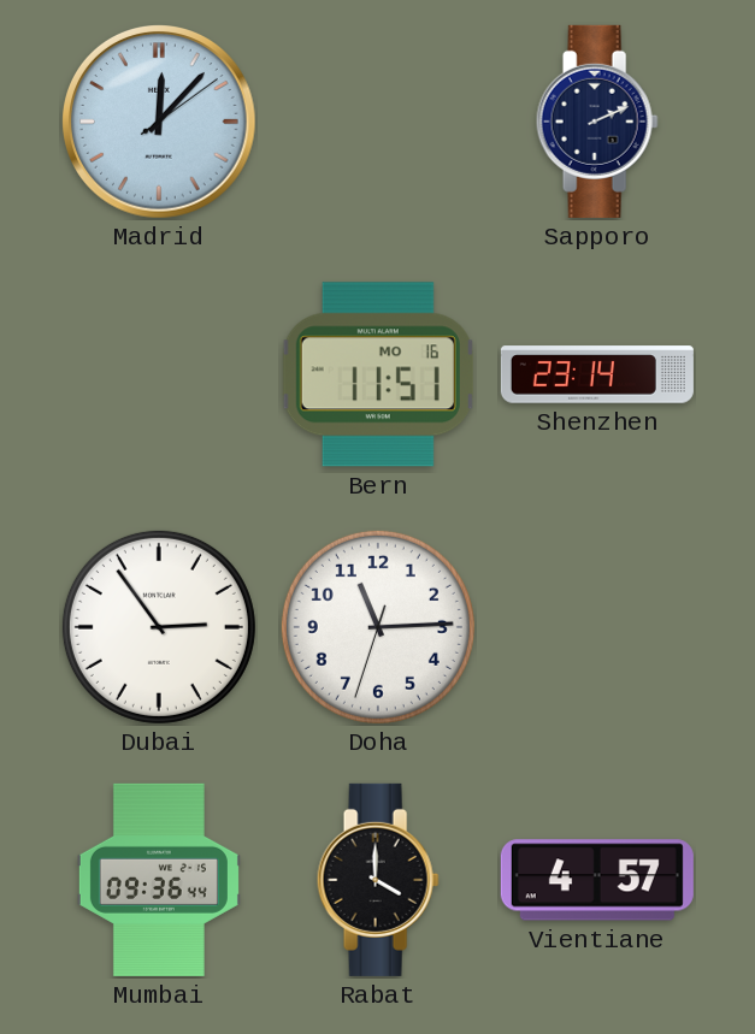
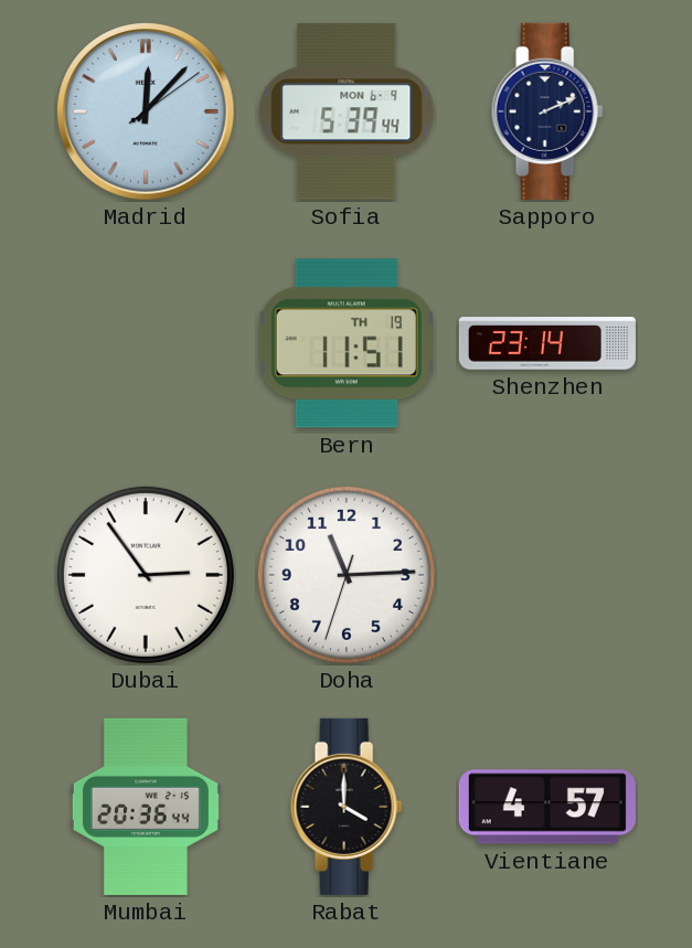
Sofia: none -> 5:39
Bern date: MO 16 -> TH 19
Mumbai: 09:36 -> 20:36
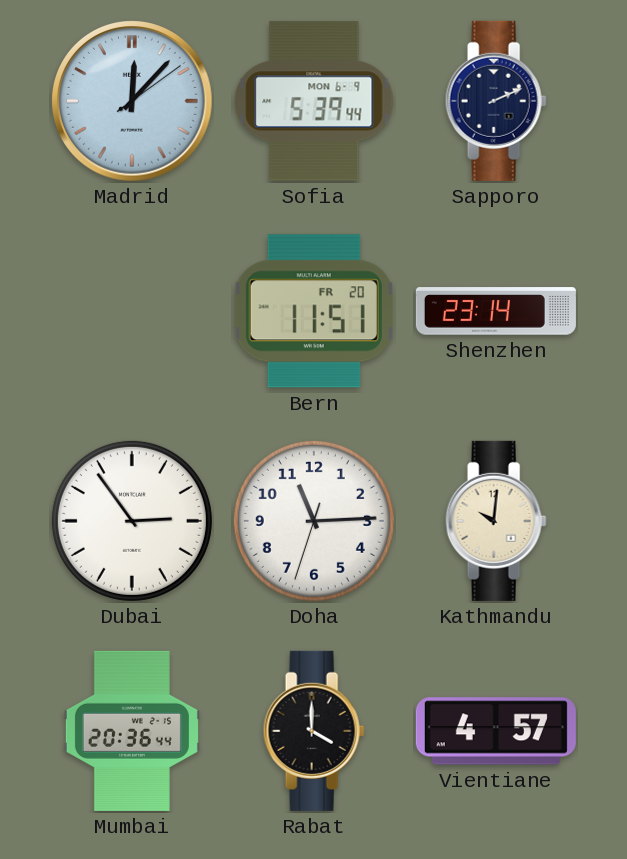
Bern date: TH 19 -> FR 20
Kathmandu: none -> 10:01
